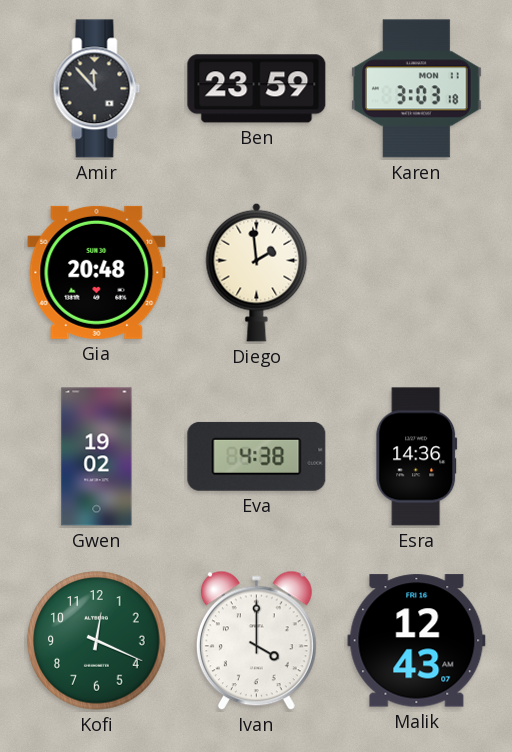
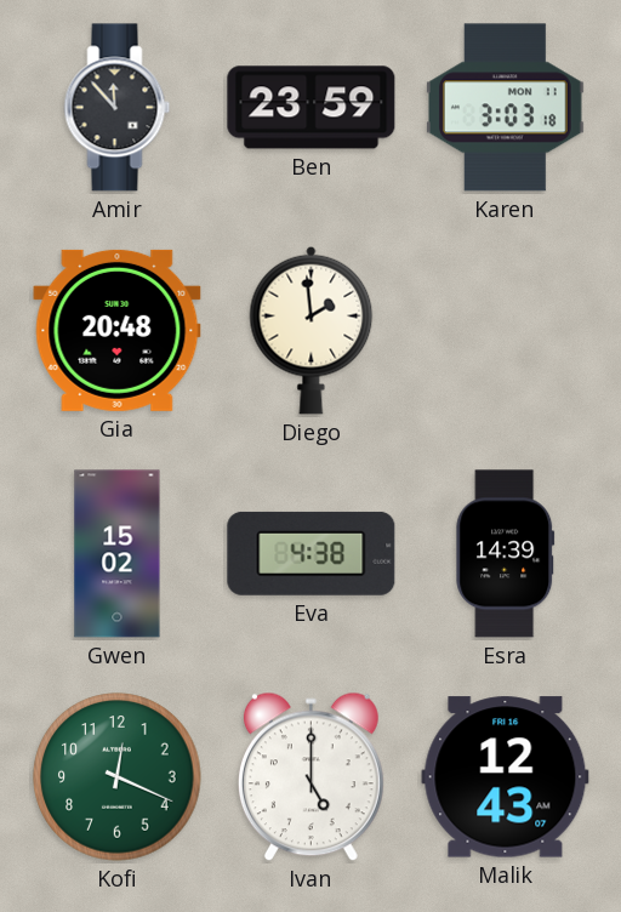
Gwen: 19:02 -> 15:02
Esra: 14:36 -> 14:39
Ivan: 4:00 -> 5:00
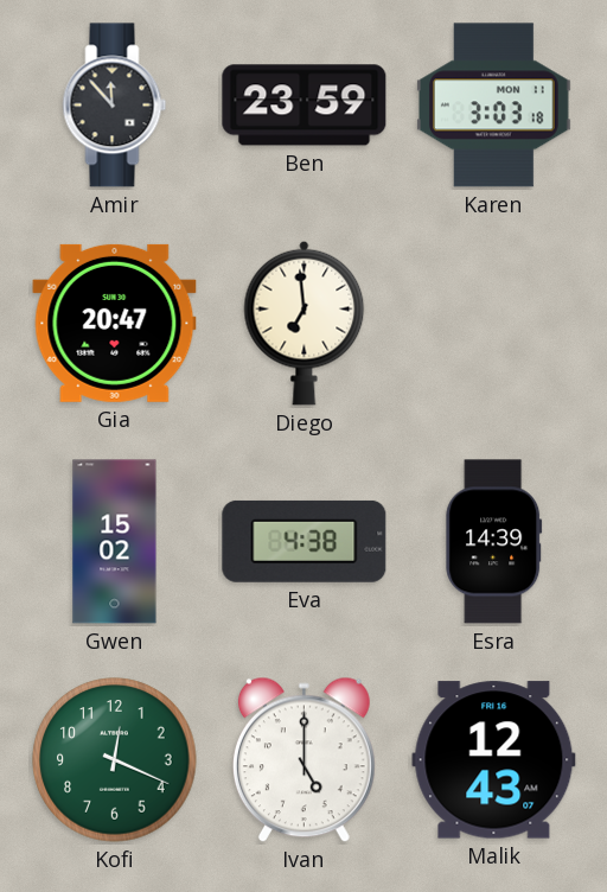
Gia: 20:48 -> 20:47
Diego: 1:59 -> 6:59
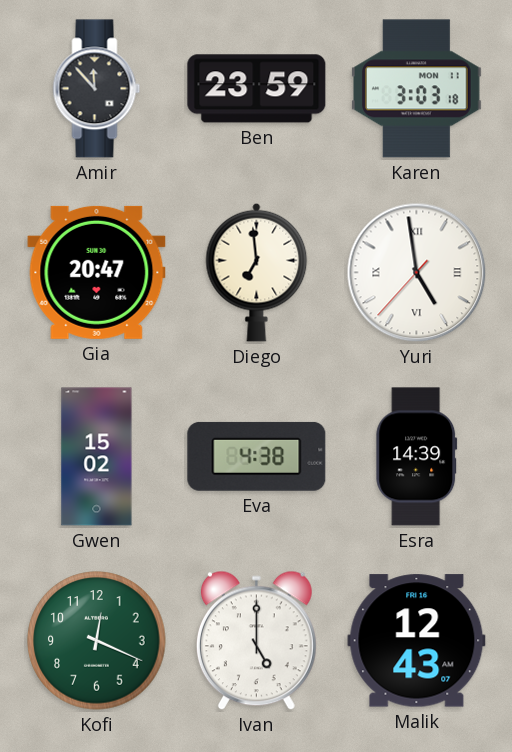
Yuri: none -> 4:58
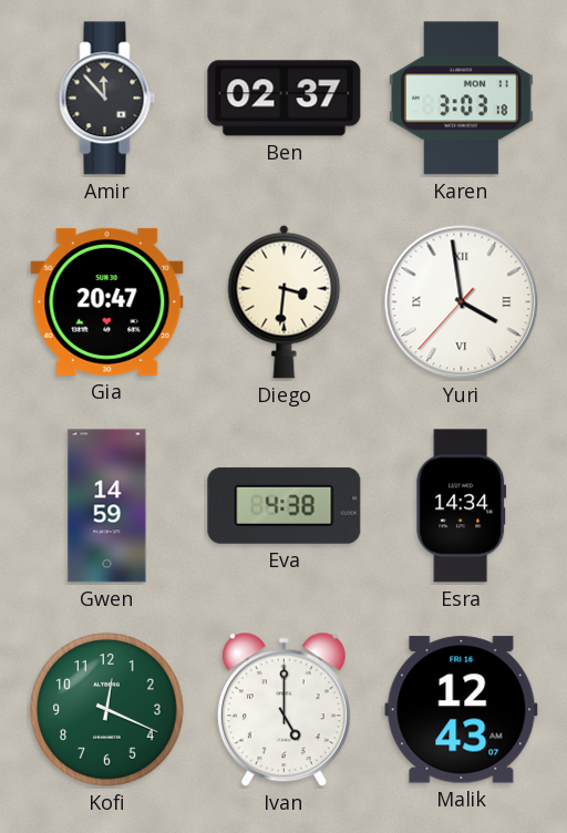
Ben: 23:59 -> 02:37
Diego: 6:59 -> 3:31
Yuri: 4:58 -> 3:58
Gwen: 15:02 -> 14:59
Esra: 14:39 -> 14:34
